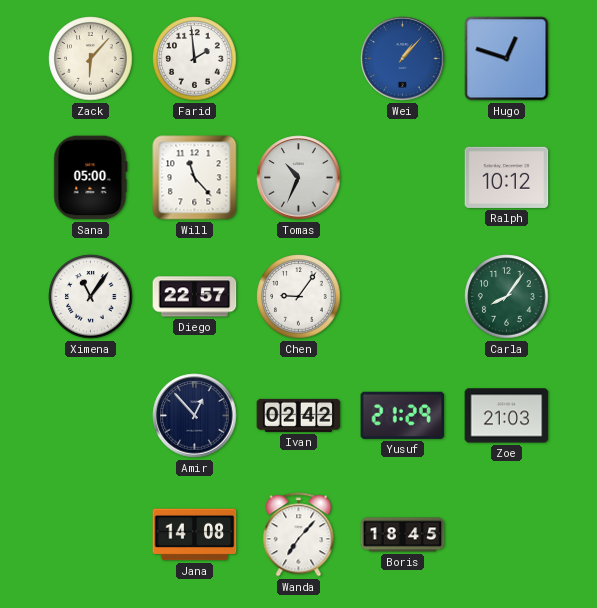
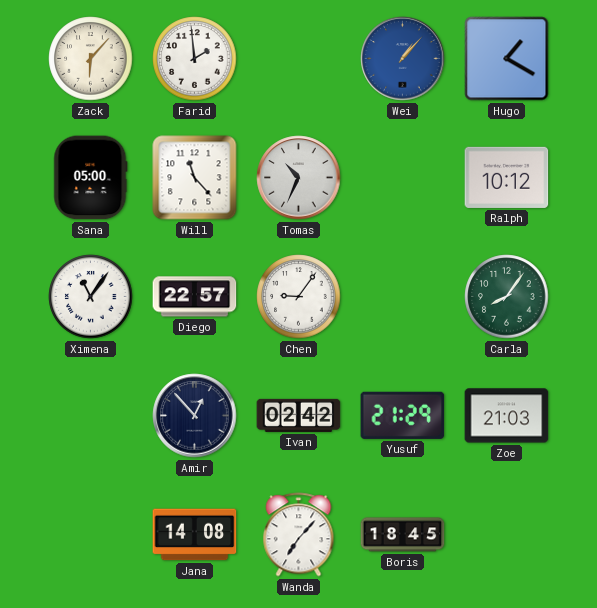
Hugo: 12:48 -> 1:20
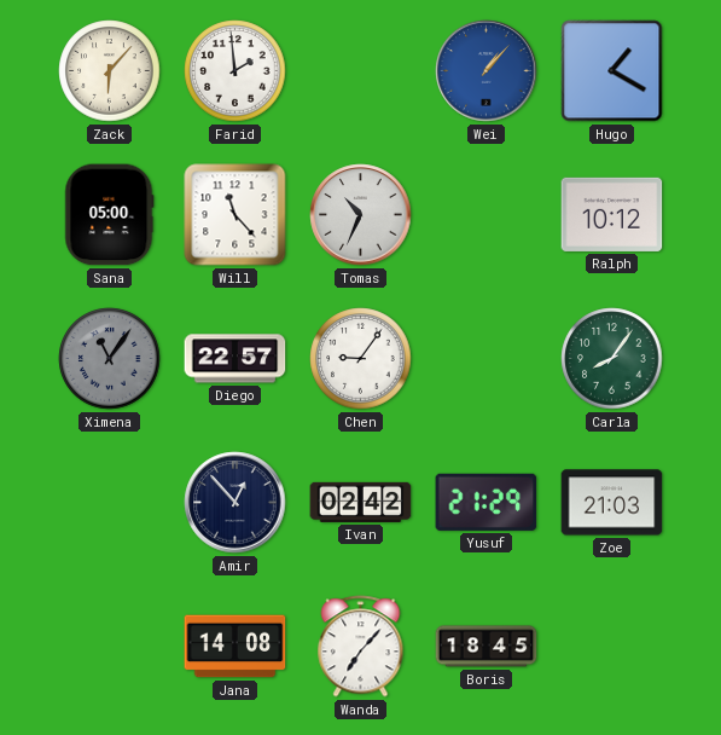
Ximena dial: white -> grey
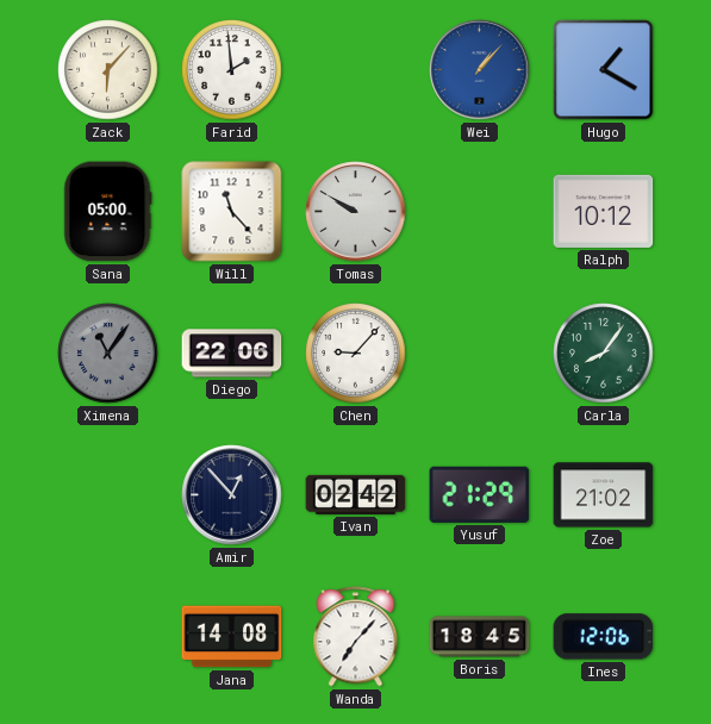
Tomas: 10:34 -> 9:50
Diego: 22:57 -> 22:06
Chen: 9:06 -> 9:07
Zoe: 21:03 -> 21:02
Ines: none -> 12:06
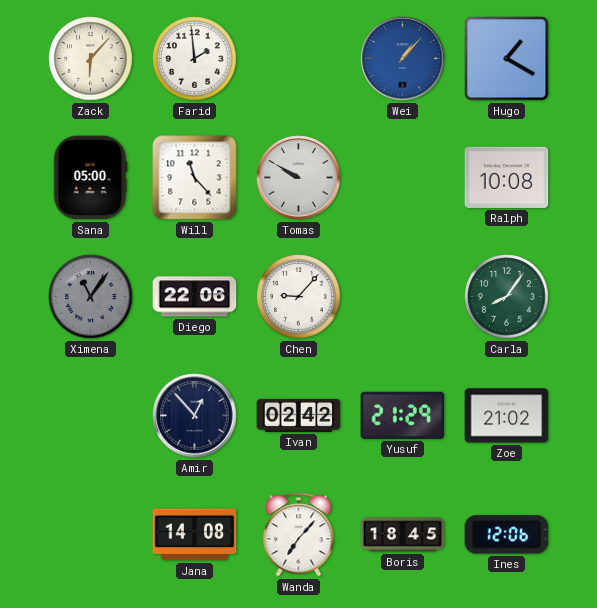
Ralph: 10:12 -> 10:08
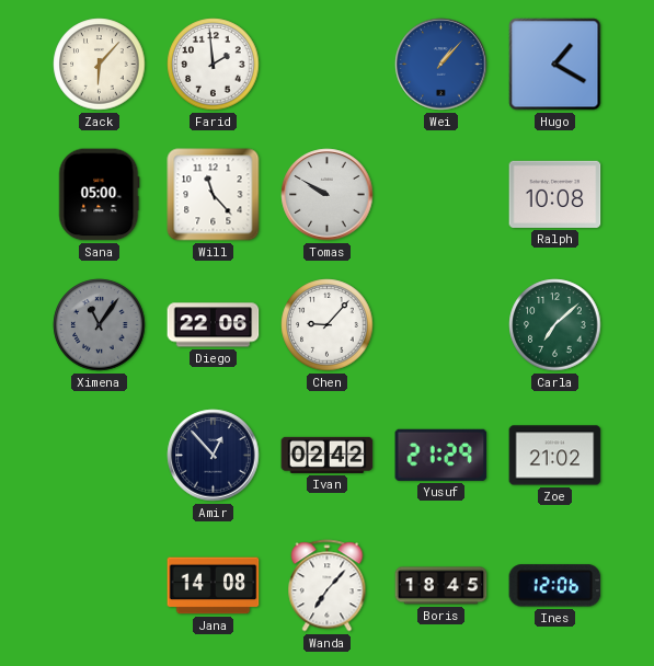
Carla: 8:06 -> 7:08
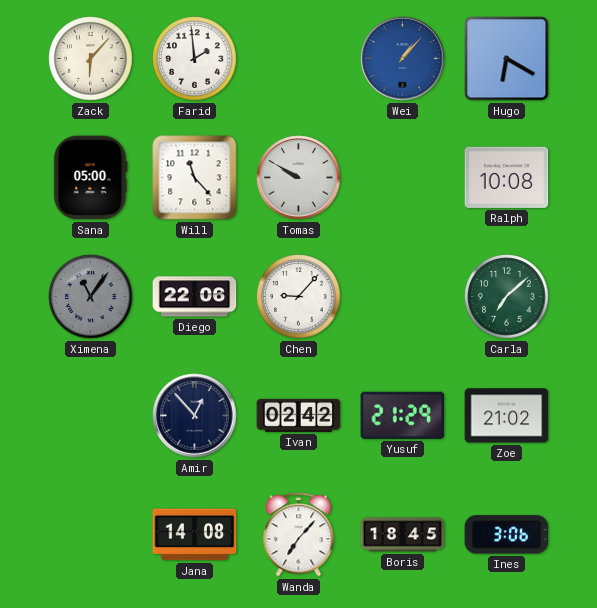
Hugo: 1:20 -> 6:20
Ines: 12:06 -> 3:06
